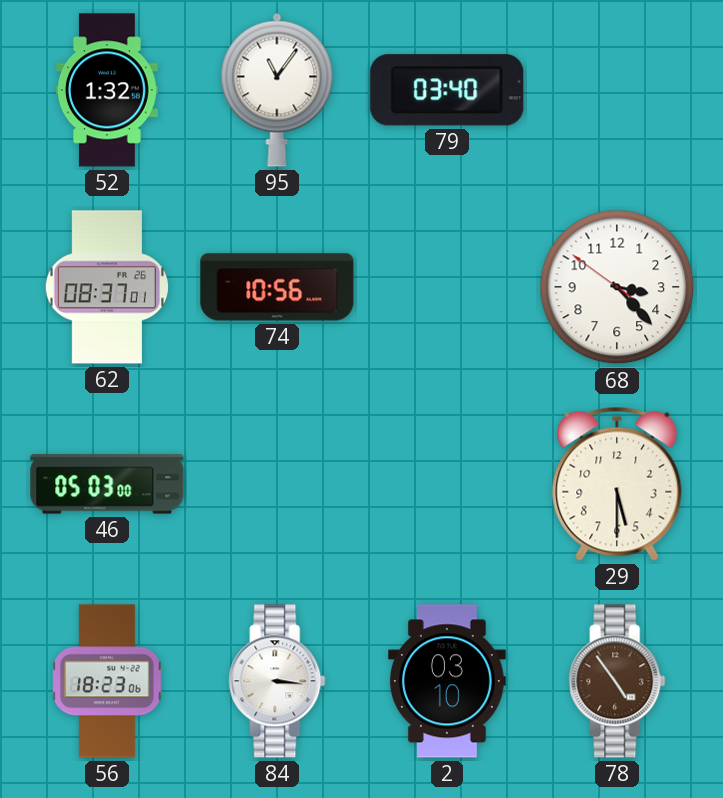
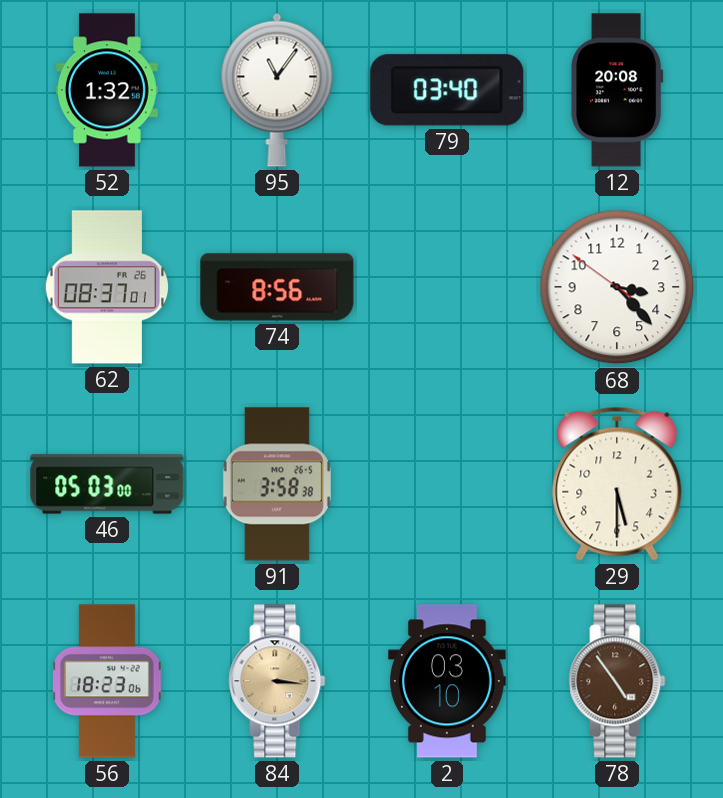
12: none -> 20:08
74: 10:56 -> 8:56
91: none -> 3:58
84 dial: white -> champagne
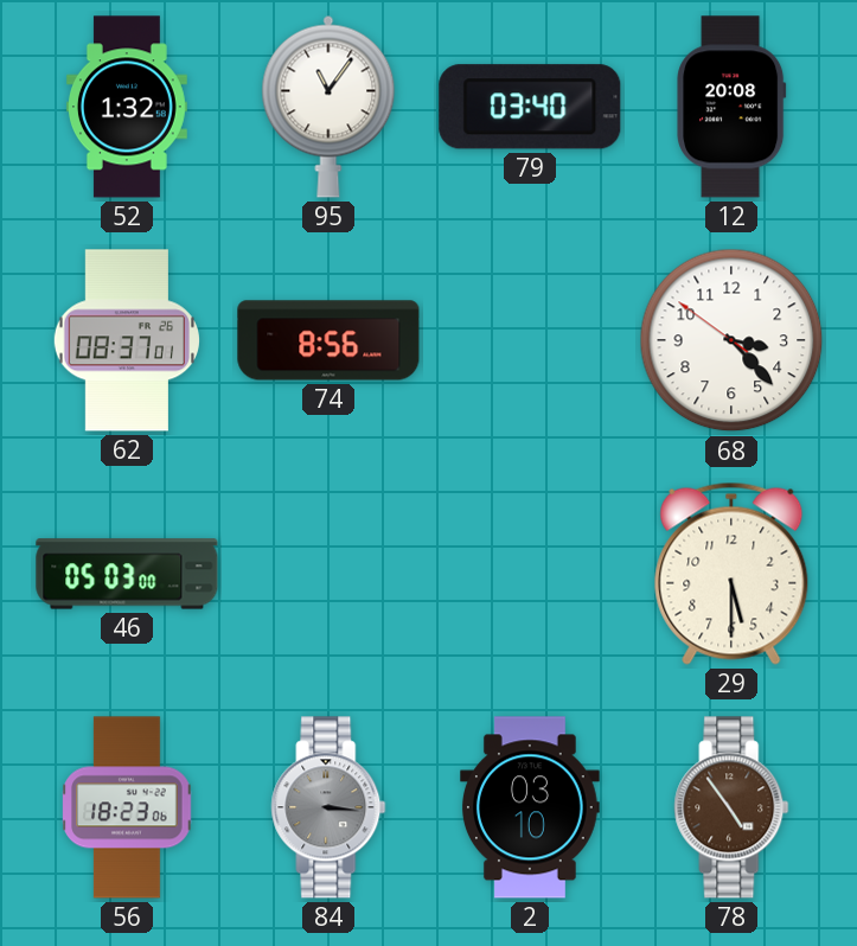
91: 3:58 -> none
84 dial: champagne -> grey
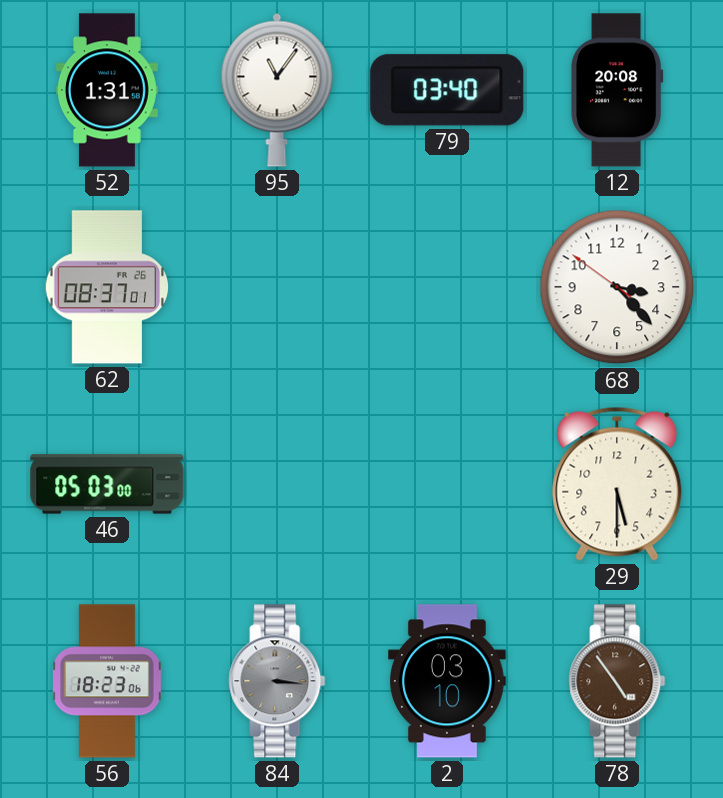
52: 1:32 -> 1:31
74: 8:56 -> none
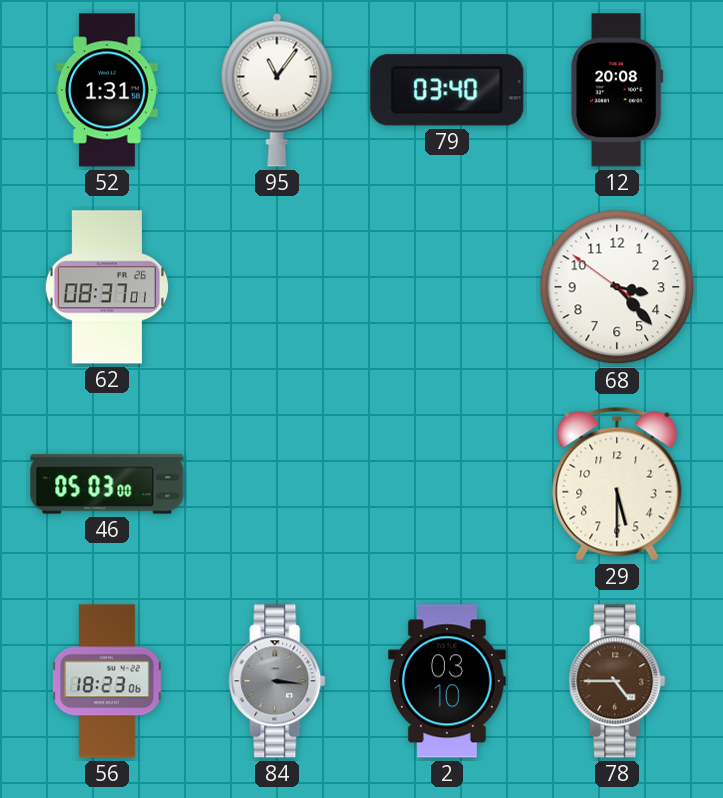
78: 4:54 -> 4:45
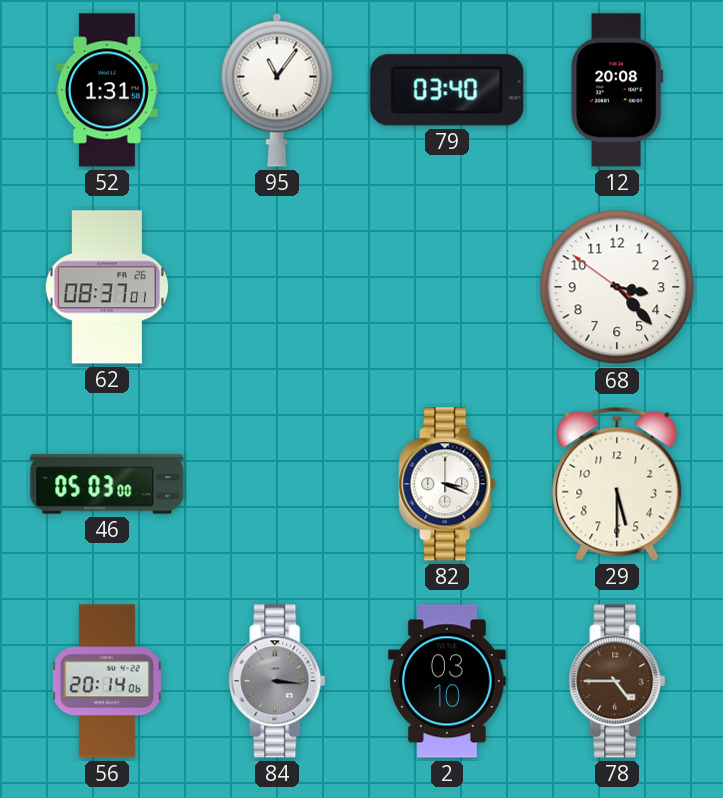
82: none -> 3:19
56: 18:23 -> 20:14
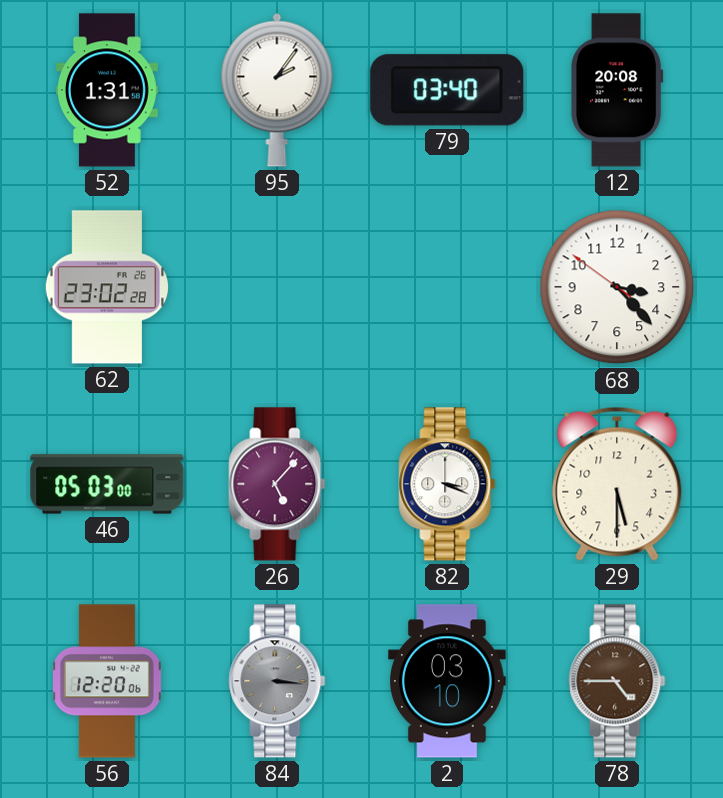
95: 11:06 -> 2:06
62: 08:37 -> 23:02
26: none -> 5:07
56: 20:14 -> 12:20
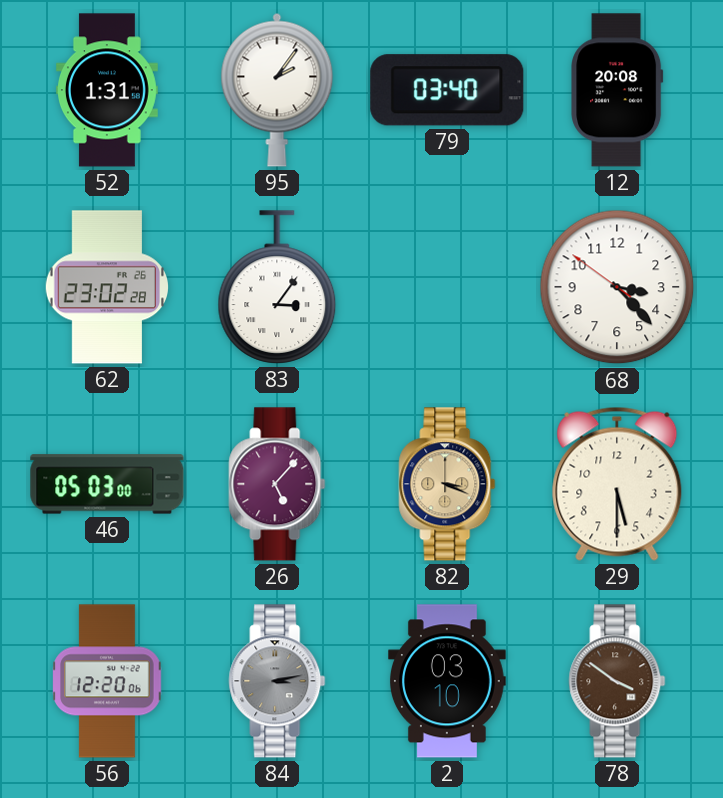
83: none -> 3:06
82 dial: white -> champagne
84: 3:16 -> 3:13
78: 4:45 -> 3:51
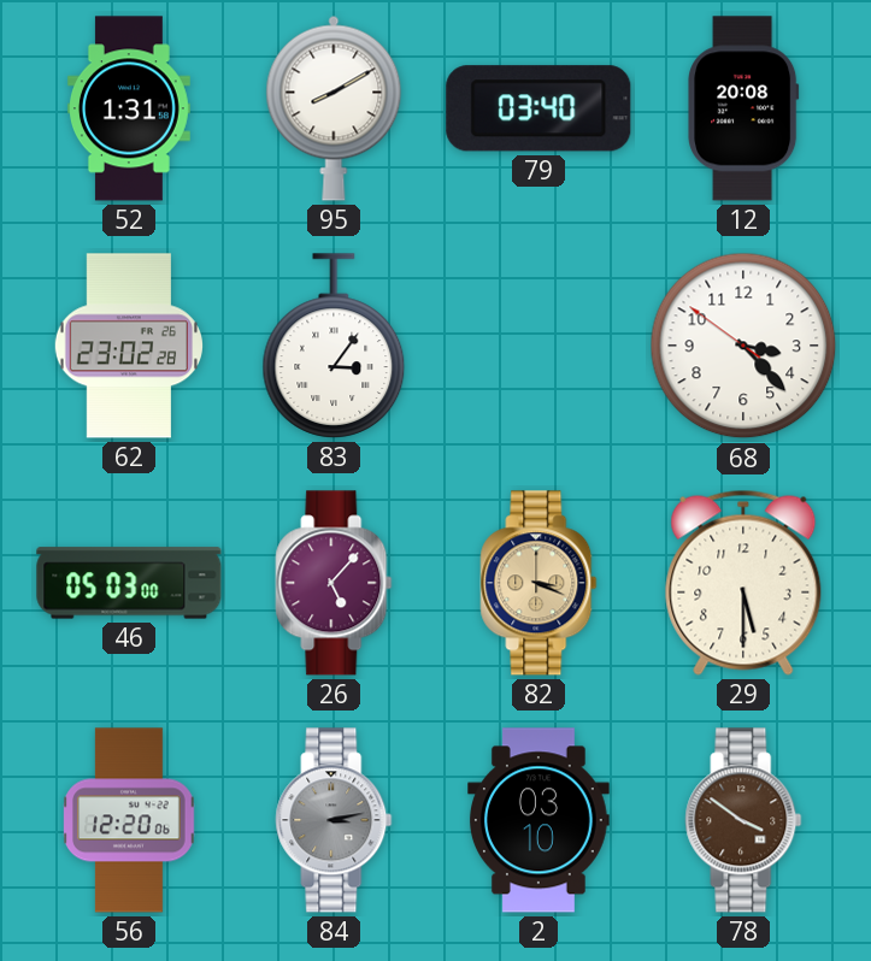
95: 2:06 -> 8:10
